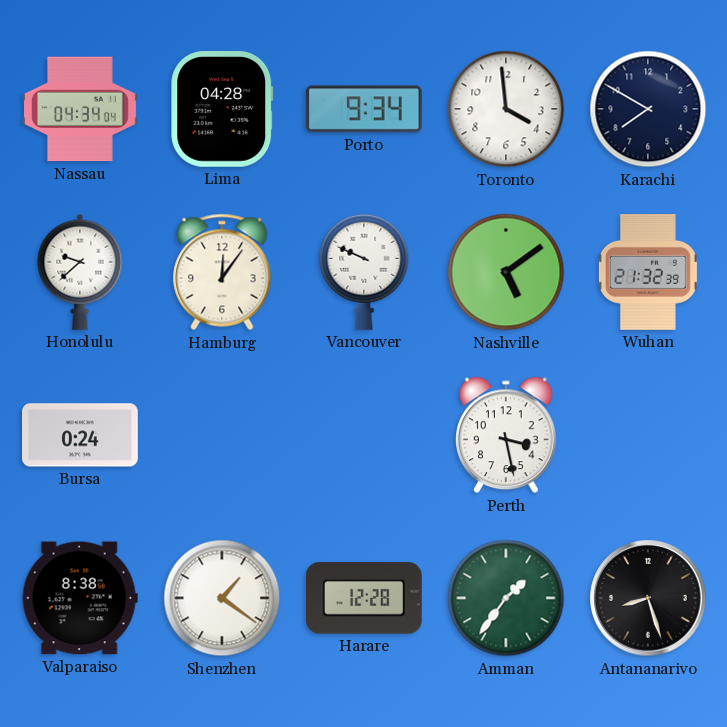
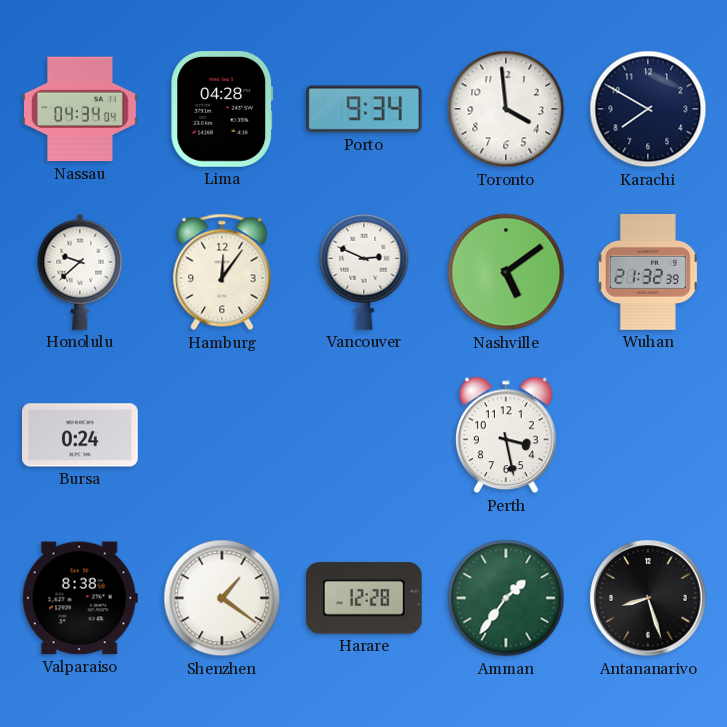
Vancouver: 9:49 -> 2:49
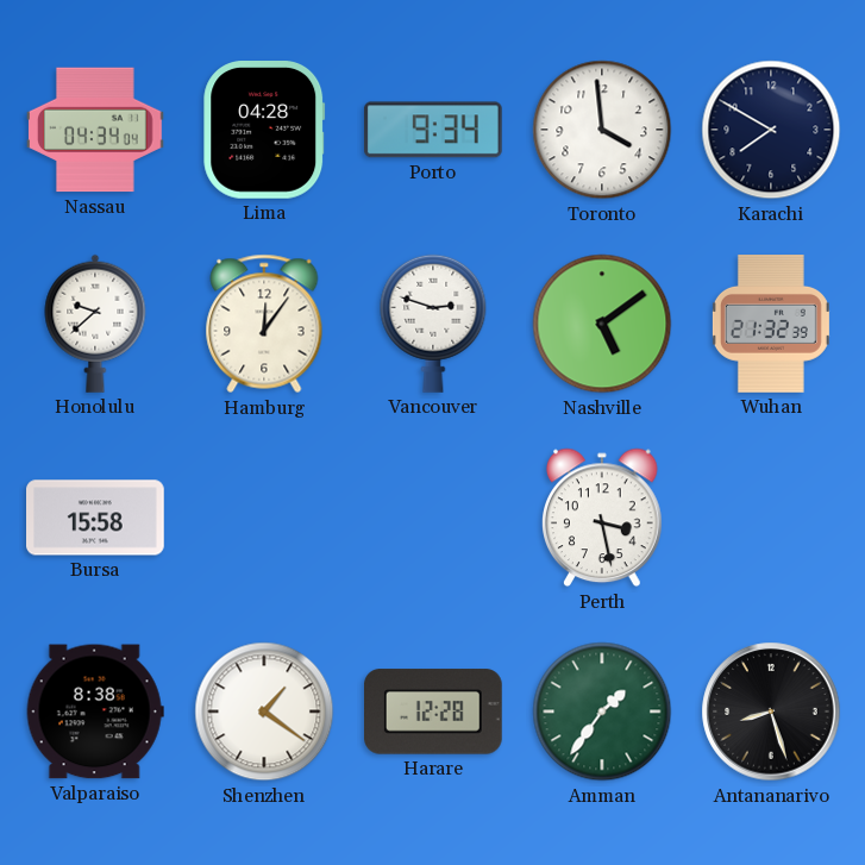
Vancouver: 2:49 -> 2:48
Bursa: 0:24 -> 15:58
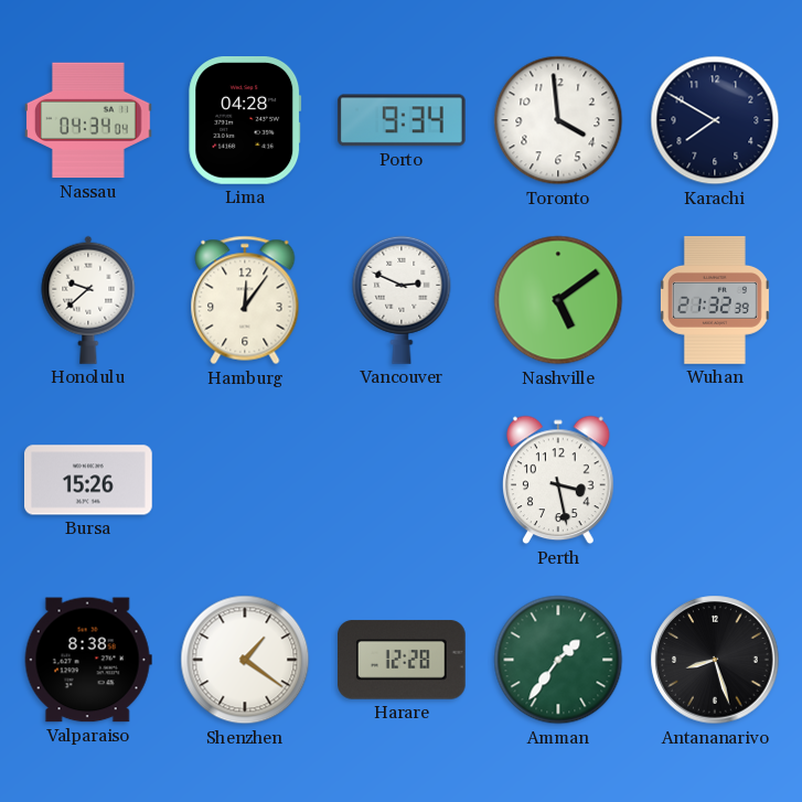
Vancouver: 2:48 -> 2:49
Bursa: 15:58 -> 15:26
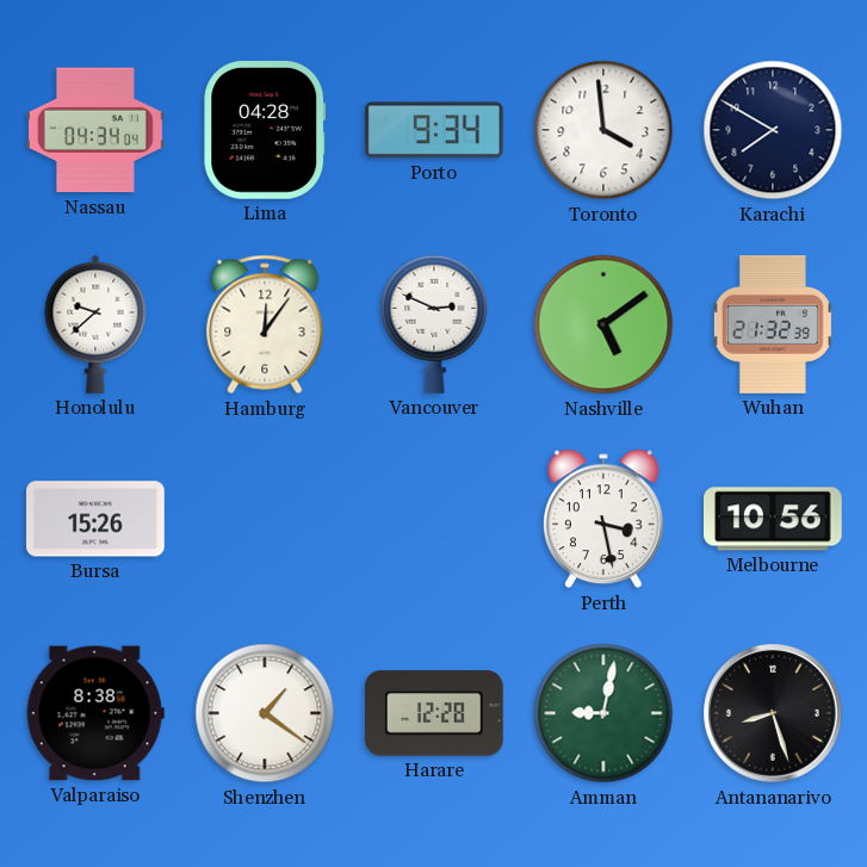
Melbourne: none -> 10:56
Amman: 1:36 -> 9:02
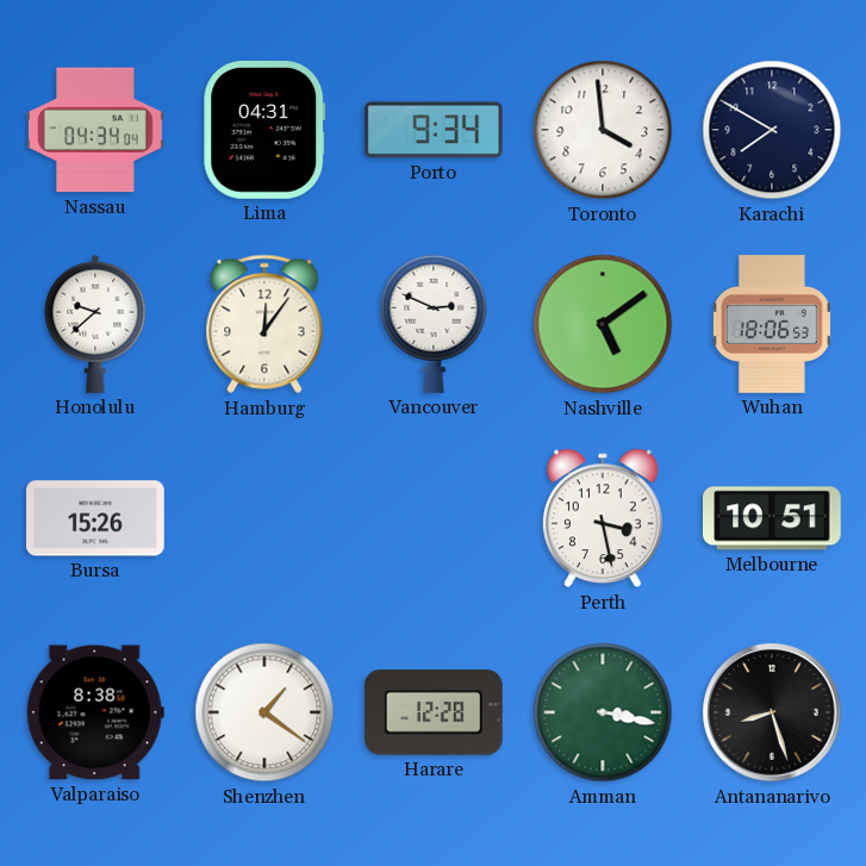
Lima: 04:28 -> 04:31
Wuhan: 21:32 -> 18:06
Melbourne: 10:56 -> 10:51
Amman: 9:02 -> 3:17
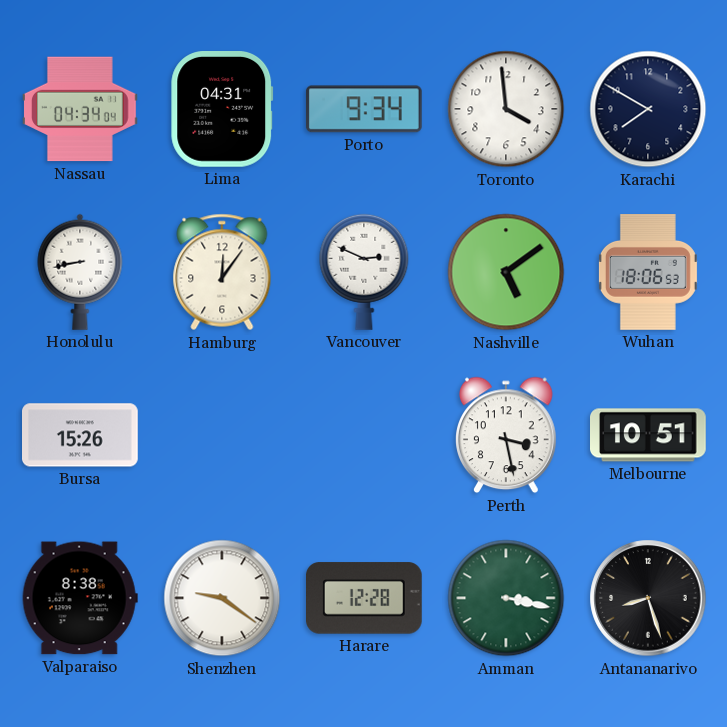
Honolulu: 9:38 -> 8:43
Shenzhen: 1:21 -> 9:21
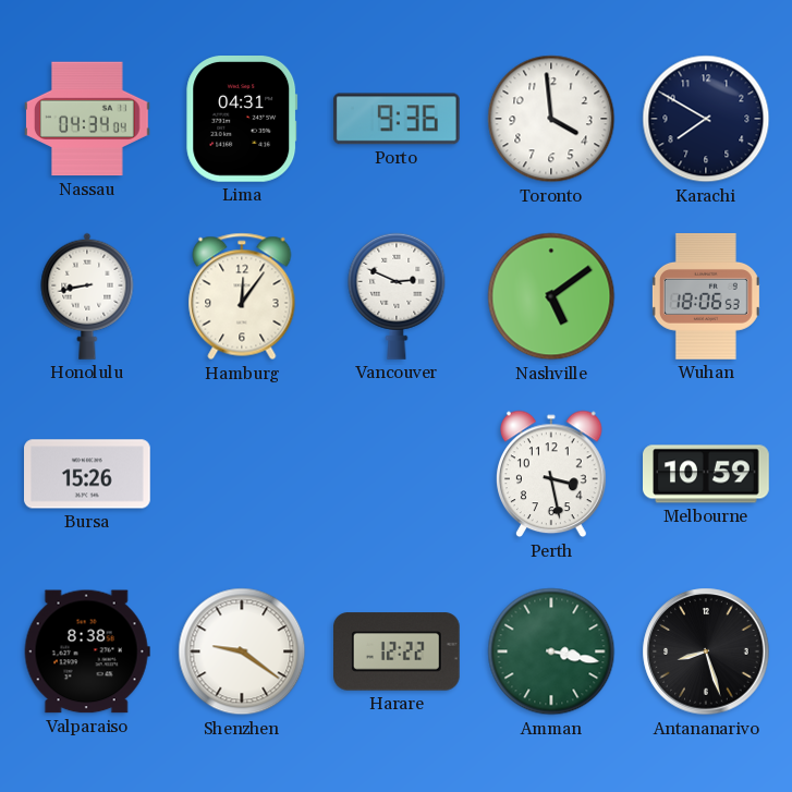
Porto: 9:34 -> 9:36
Melbourne: 10:51 -> 10:59
Harare: 12:28 -> 12:22
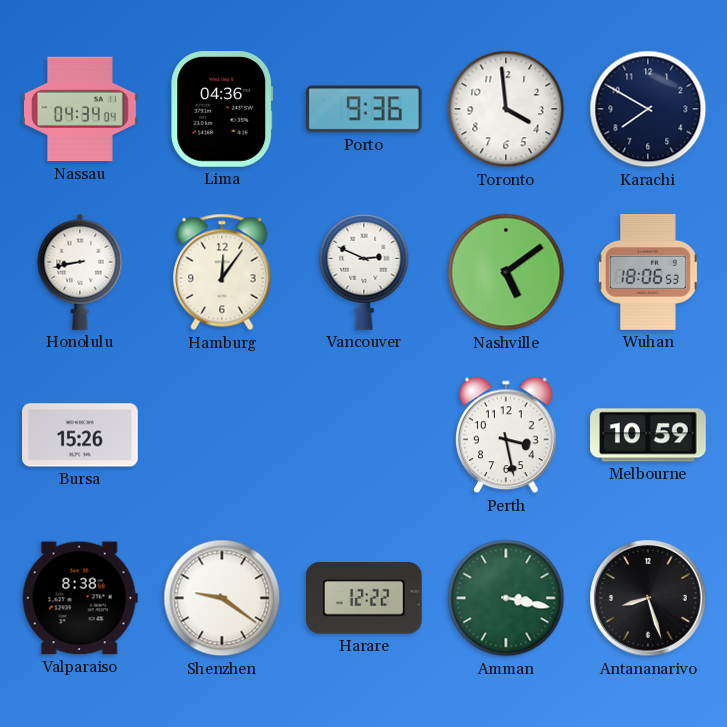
Lima: 04:31 -> 04:36
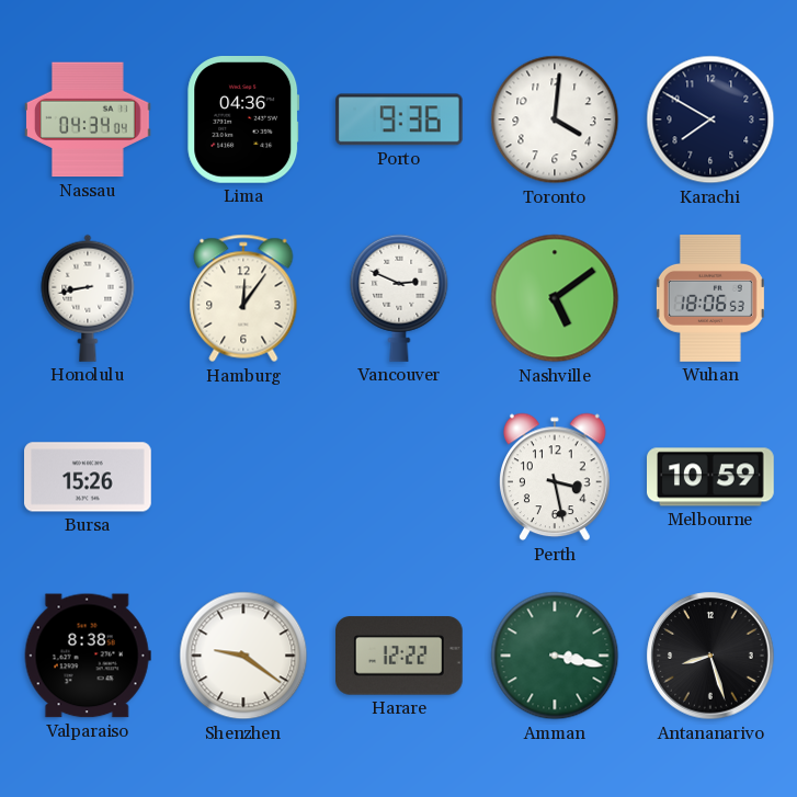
Toronto: 3:59 -> 4:01
